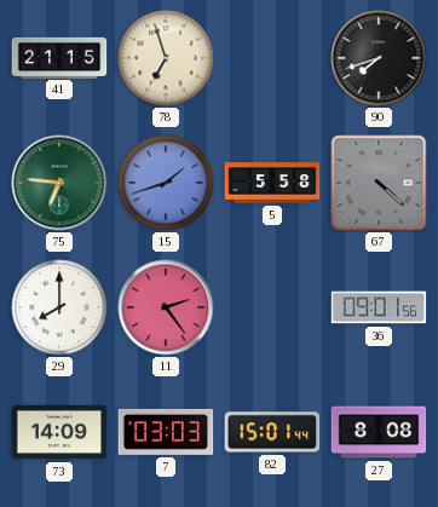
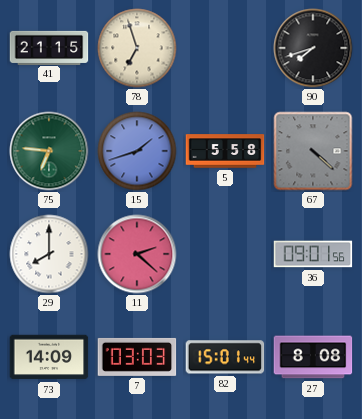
11: 2:24 -> 2:22
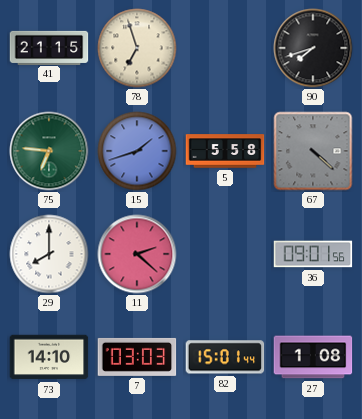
73: 14:09 -> 14:10
27: 8:08 -> 1:08
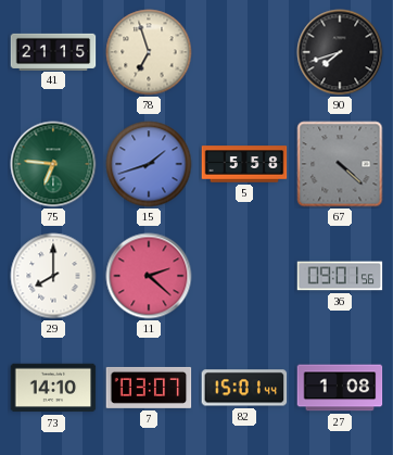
7: 03:03 -> 03:07
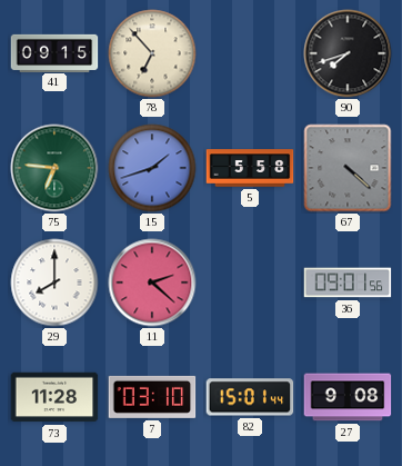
41: 21:15 -> 09:15
78: 6:57 -> 6:53
73: 14:10 -> 11:28
7: 03:07 -> 03:10
27: 1:08 -> 9:08
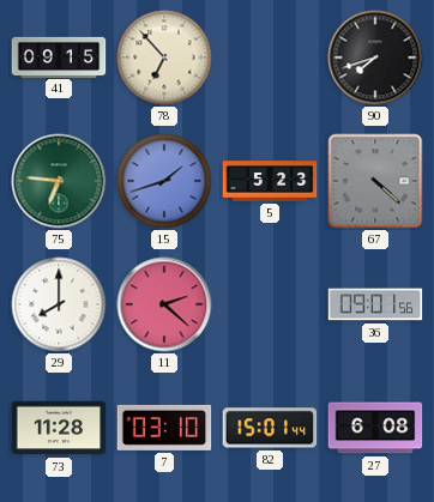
5: 5:58 -> 5:23
27: 9:08 -> 6:08
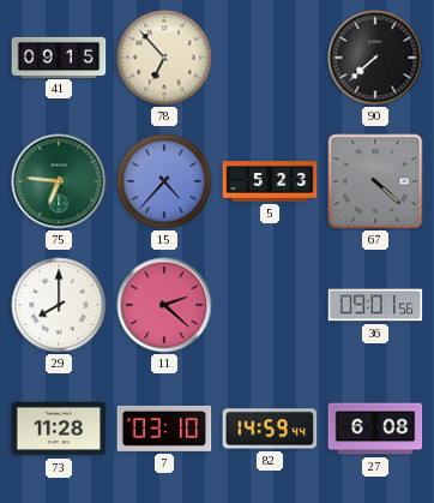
90: 7:42 -> 7:38
15: 1:42 -> 4:37
82: 15:01 -> 14:59
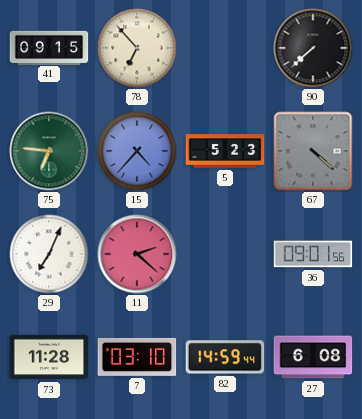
29: 8:00 -> 7:04
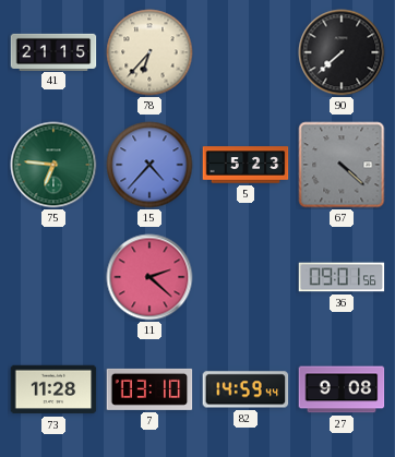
41: 09:15 -> 21:15
78: 6:53 -> 6:37
29: 7:04 -> none
27: 6:08 -> 9:08
